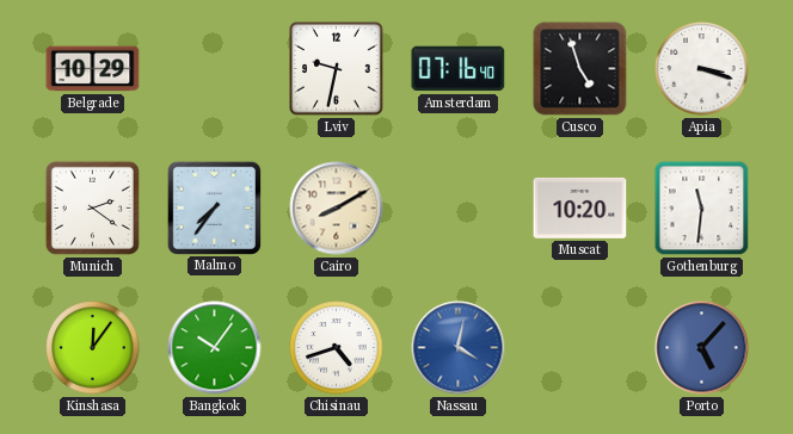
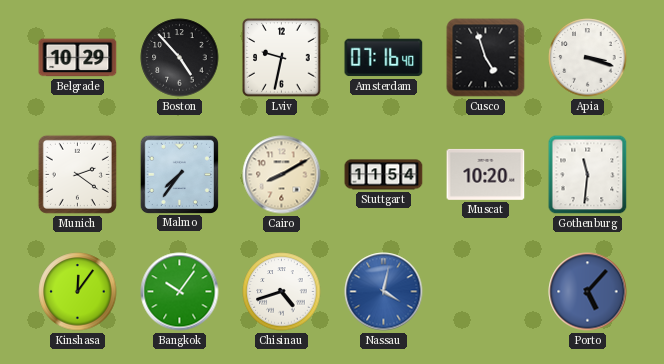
Boston: none -> 4:53
Stuttgart: none -> 11:54
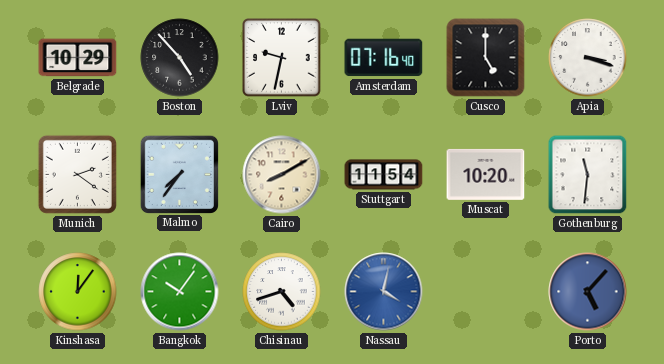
Cusco: 4:57 -> 5:00
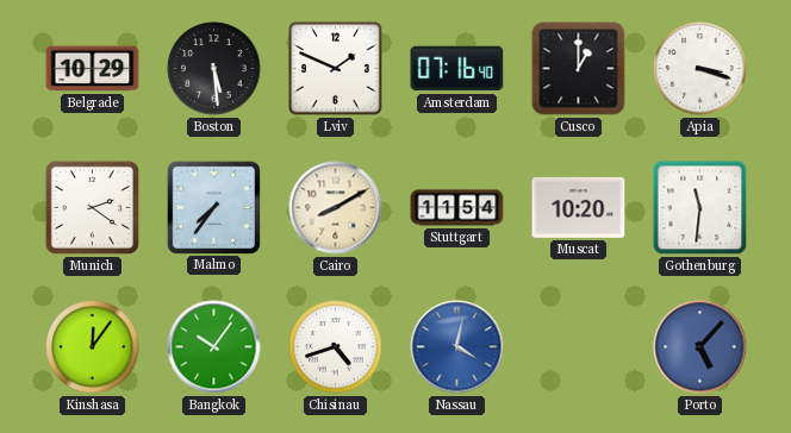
Boston: 4:53 -> 5:29
Lviv: 9:32 -> 1:49
Cusco: 5:00 -> 1:00
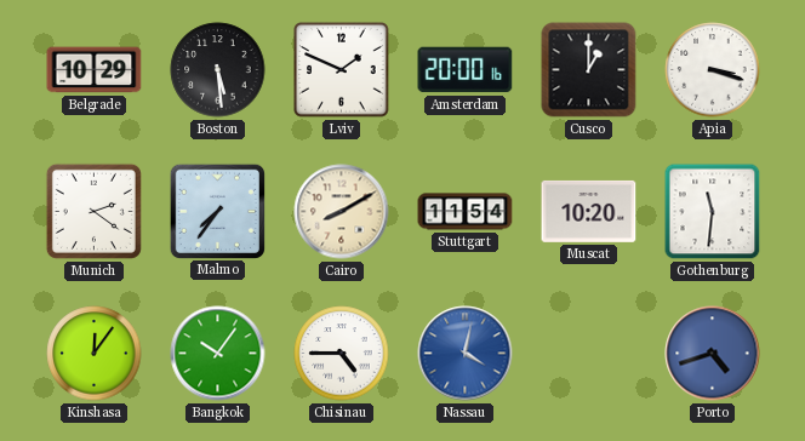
Amsterdam: 07:16 -> 20:00
Chisinau: 4:42 -> 4:45
Porto: 5:07 -> 4:42
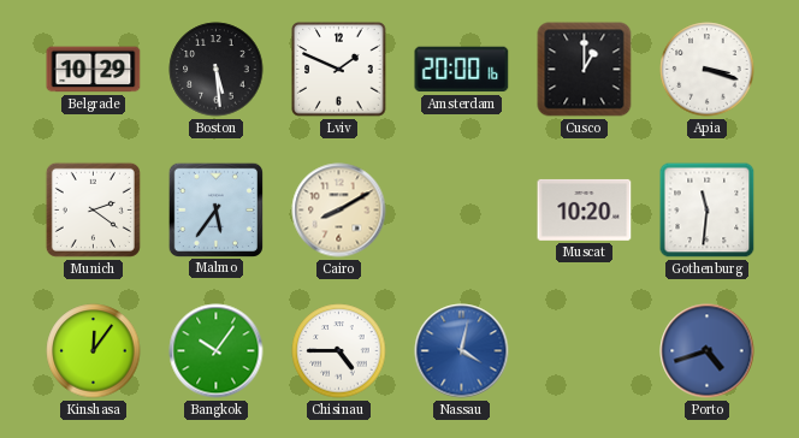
Malmo: 7:36 -> 5:36
Stuttgart: 11:54 -> none
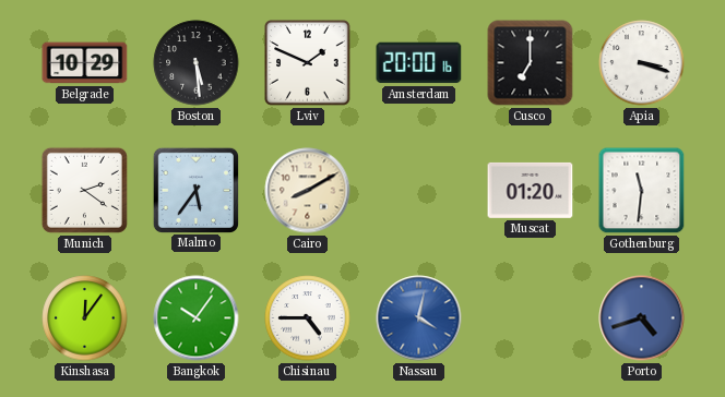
Cusco: 1:00 -> 7:00
Muscat: 10:20 -> 01:20
